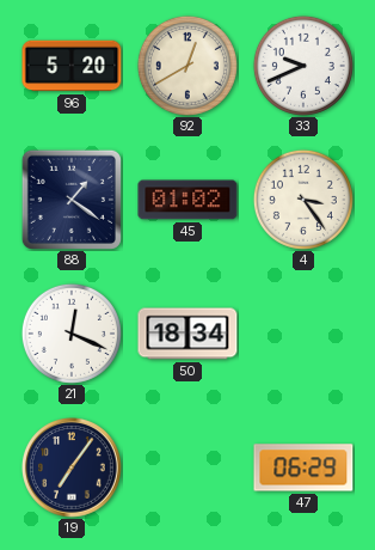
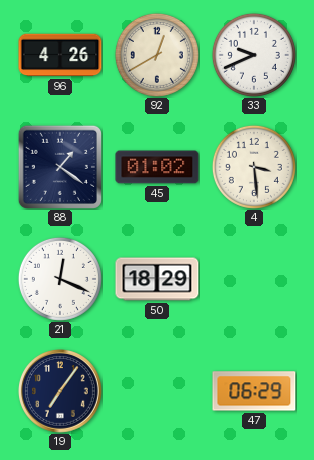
96: 5:20 -> 4:26
4: 3:24 -> 3:29
50: 18:34 -> 18:29
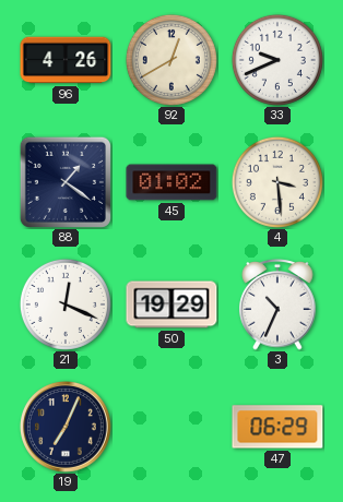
50: 18:29 -> 19:29
3: none -> 10:34
19: 7:06 -> 7:04
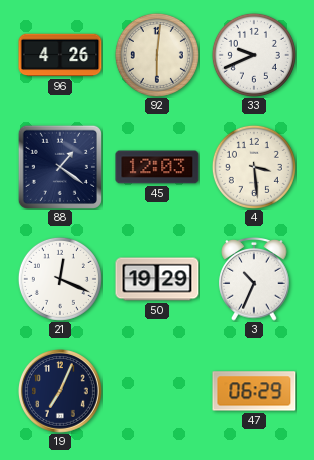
92: 12:40 -> 6:01
45: 01:02 -> 12:03
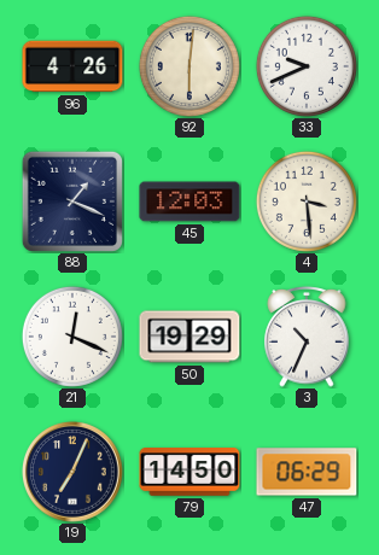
88: 1:21 -> 1:19
79: none -> 14:50
